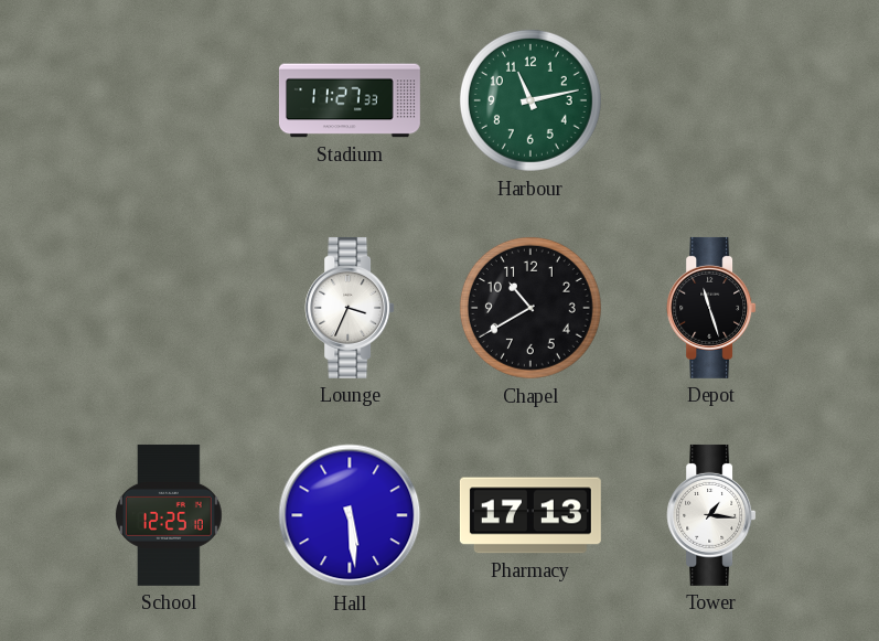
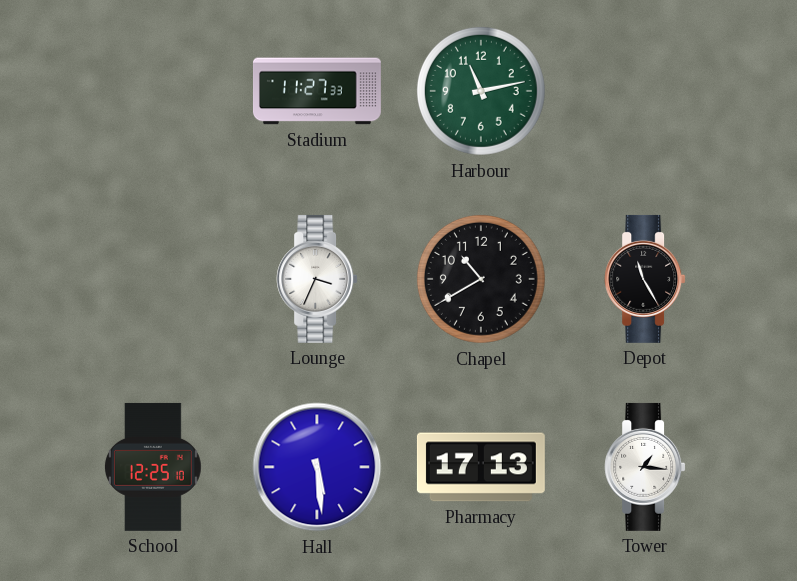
Depot: 11:27 -> 11:25
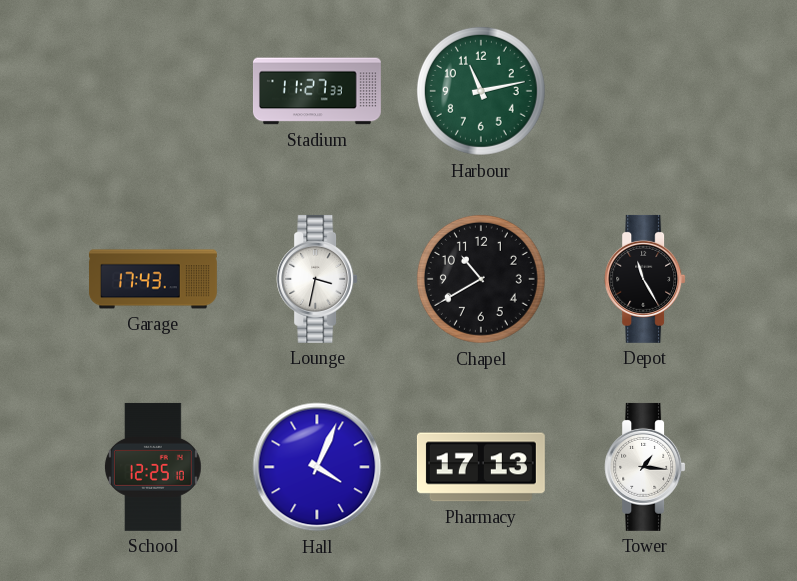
Garage: none -> 17:43
Lounge: 3:34 -> 3:32
Hall: 5:29 -> 4:04
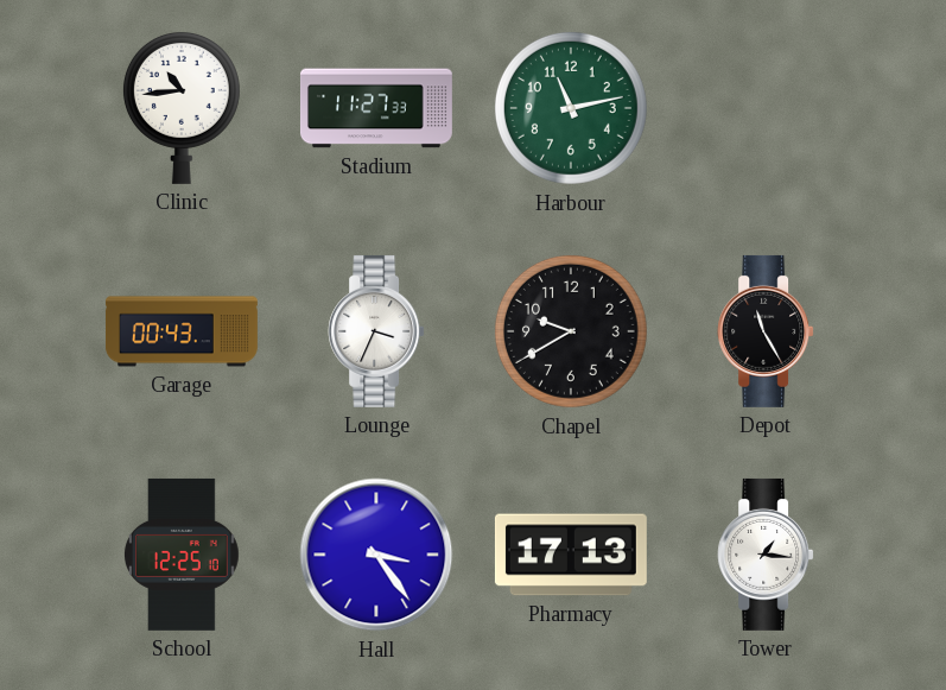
Clinic: none -> 10:44
Garage: 17:43 -> 00:43
Lounge: 3:32 -> 3:34
Chapel: 10:40 -> 9:40
Hall: 4:04 -> 3:24
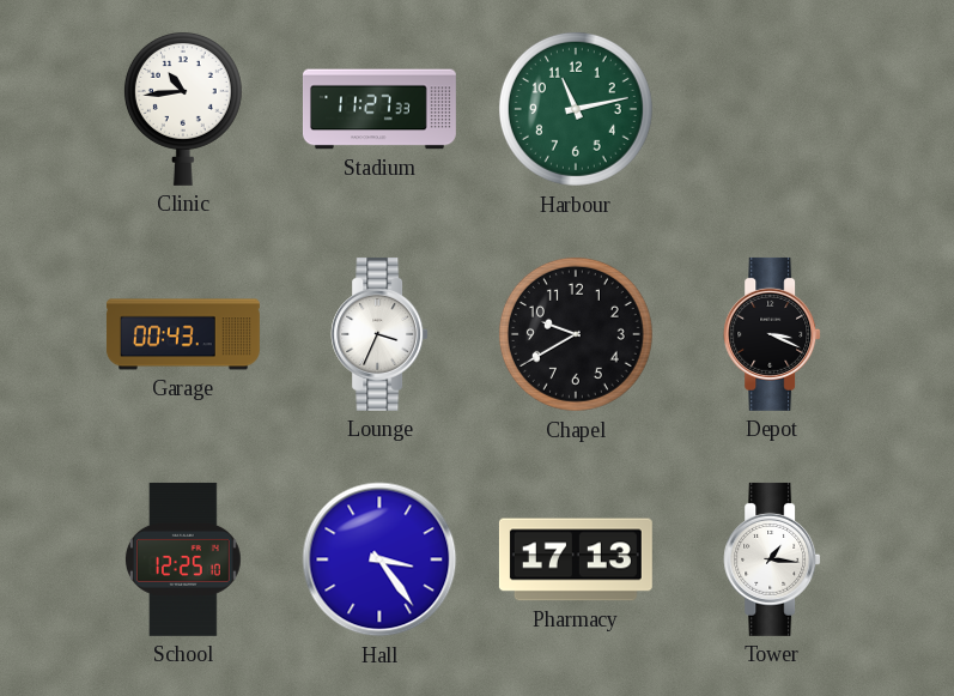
Depot: 11:25 -> 3:19
